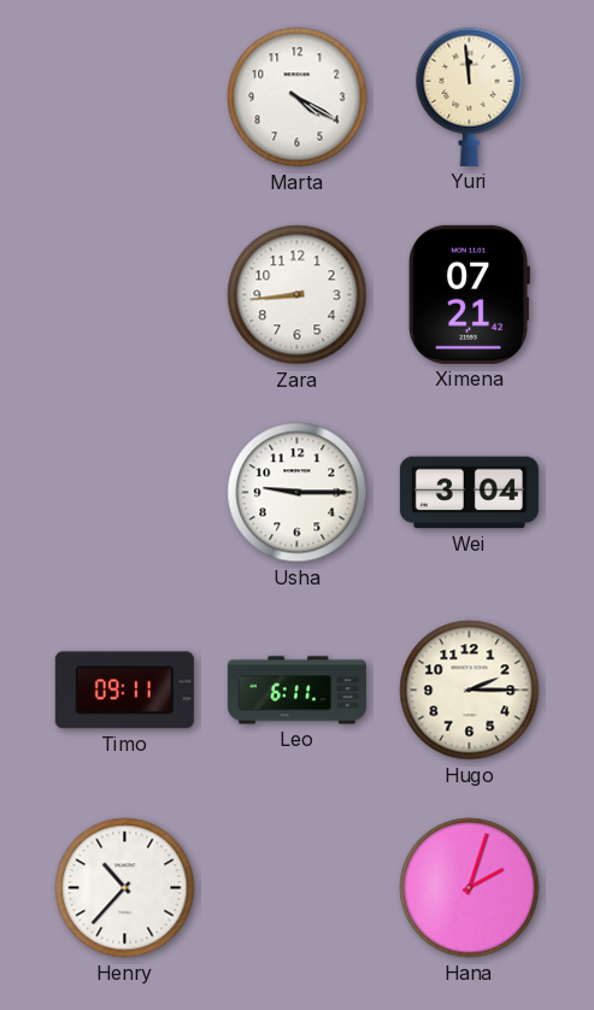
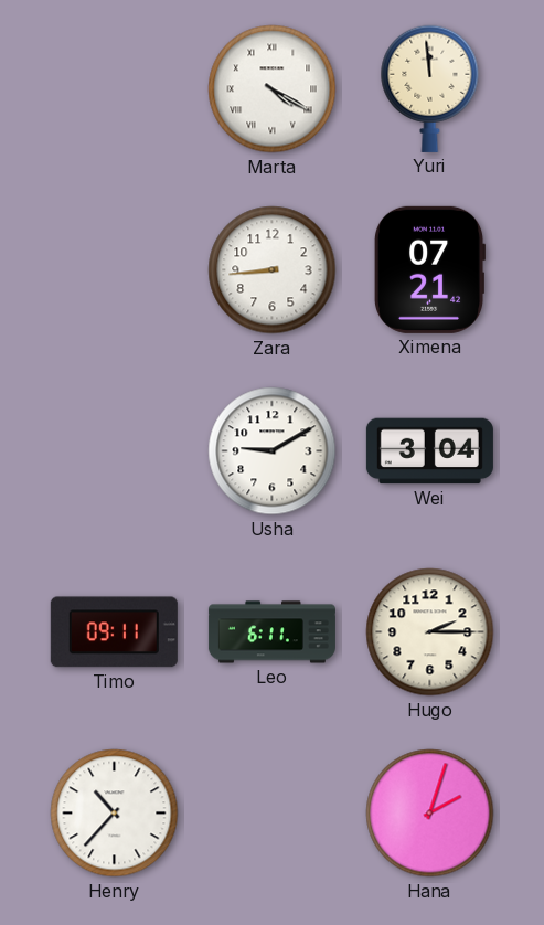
Marta numerals: Arabic -> Roman
Usha: 9:15 -> 9:10
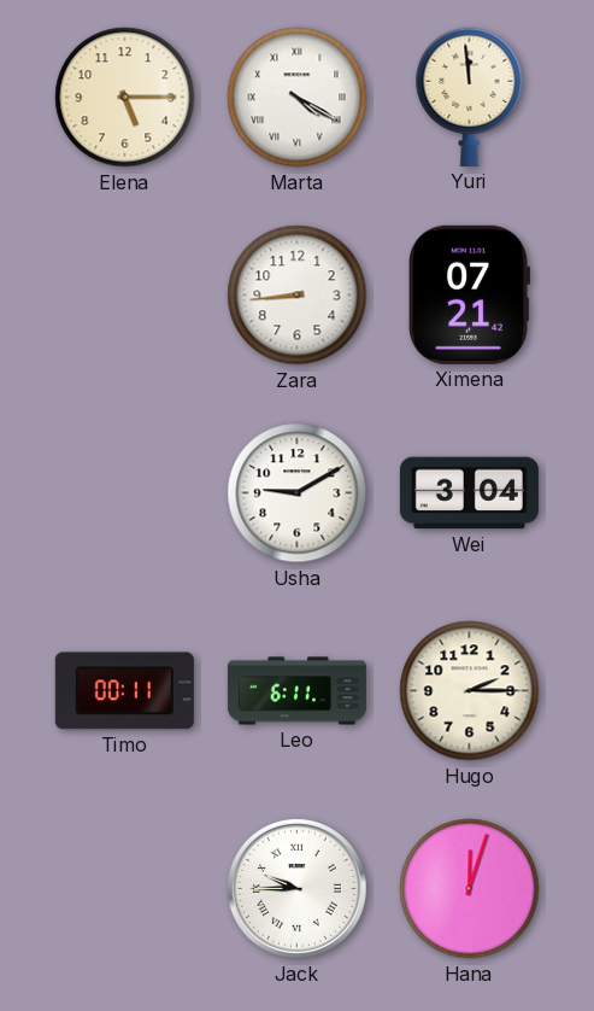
Elena: none -> 5:15
Timo: 09:11 -> 00:11
Henry: 10:37 -> none
Jack: none -> 9:45
Hana: 2:03 -> 12:03
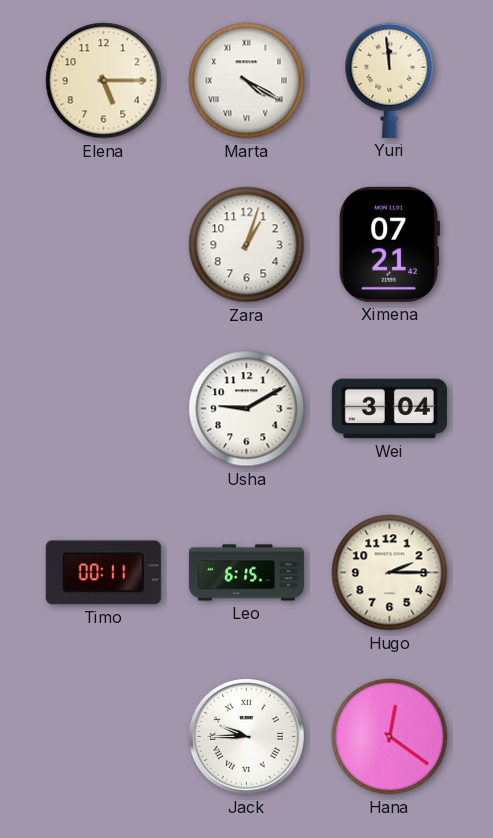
Zara: 8:44 -> 1:03
Leo: 6:11 -> 6:15
Hana: 12:03 -> 12:21
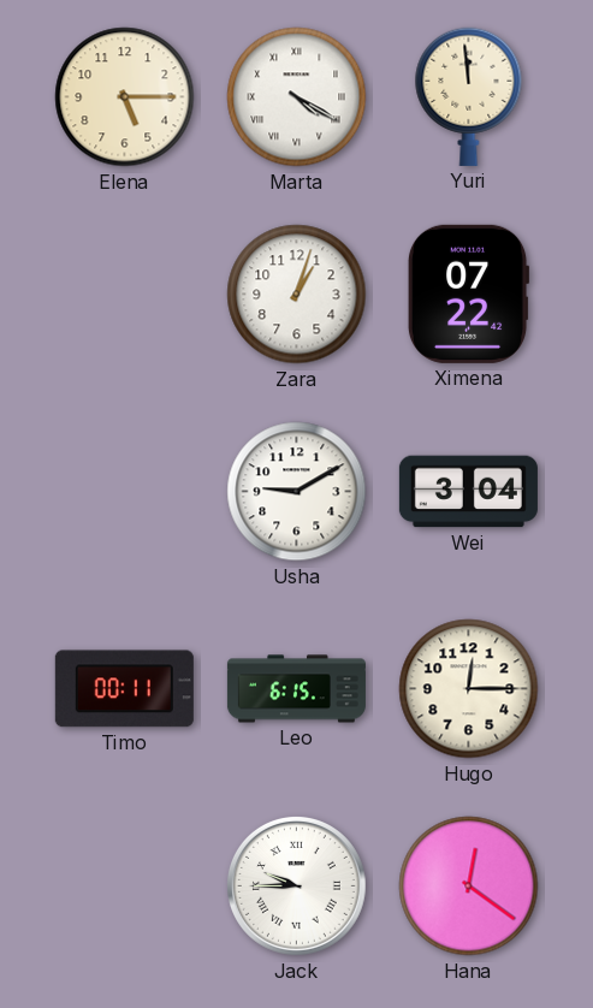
Ximena: 07:21 -> 07:22
Hugo: 2:15 -> 12:15
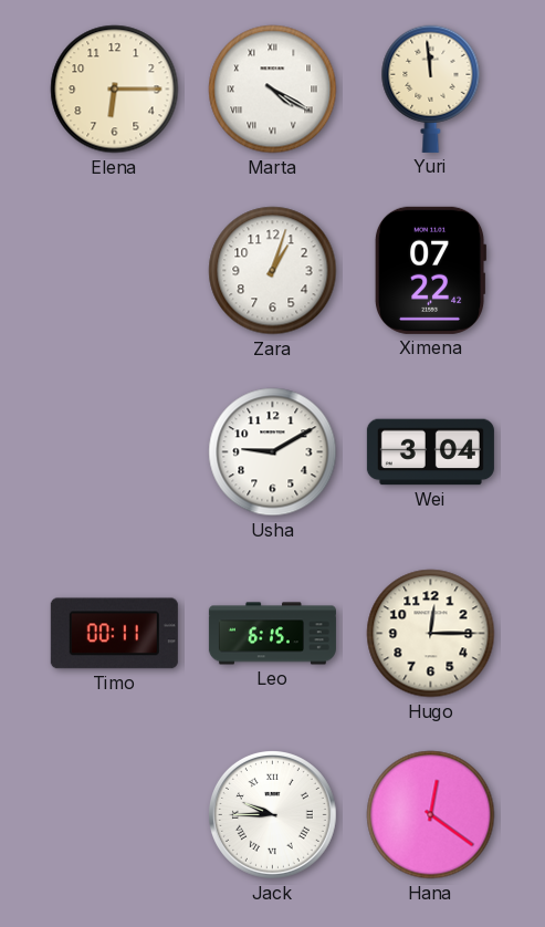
Elena: 5:15 -> 6:15
